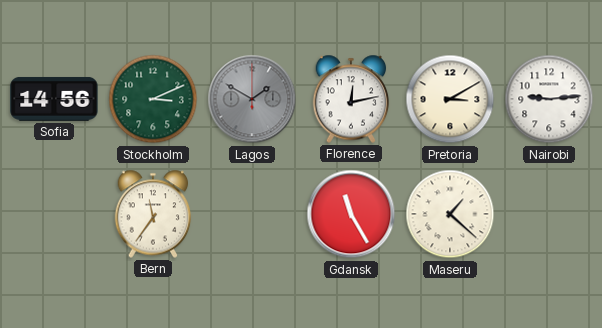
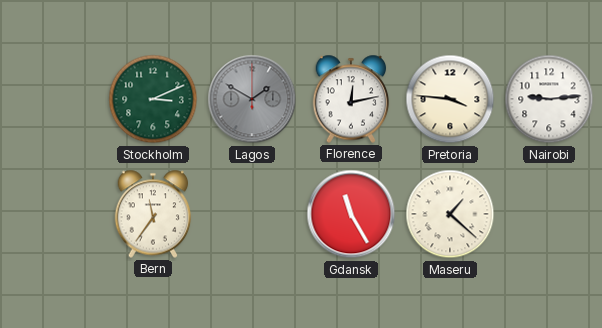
Sofia: 14:56 -> none
Pretoria: 3:10 -> 3:46
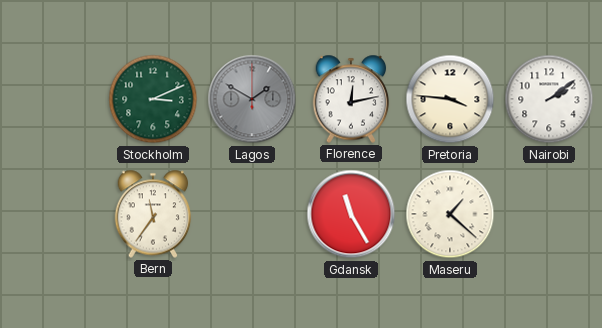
Nairobi: 9:14 -> 2:09
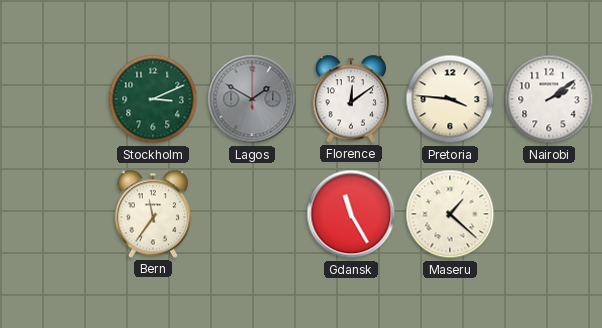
Florence: 12:13 -> 12:09
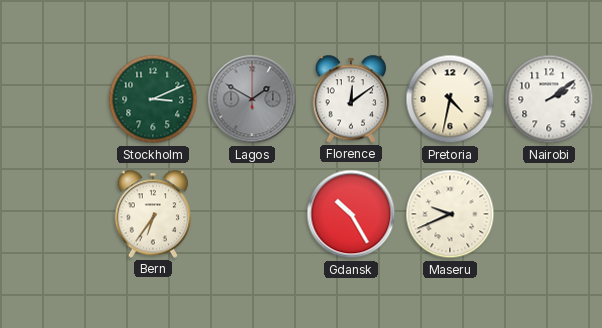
Pretoria: 3:46 -> 4:32
Bern: 11:36 -> 6:36
Gdansk: 11:25 -> 10:25
Maseru: 1:22 -> 9:41
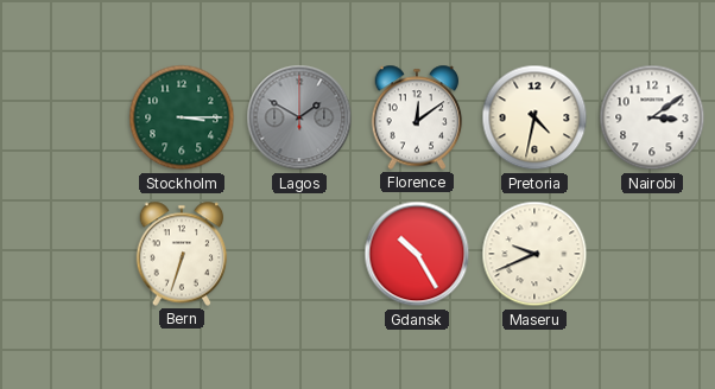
Stockholm: 3:11 -> 3:15
Nairobi: 2:09 -> 3:09
Bern: 6:36 -> 6:33
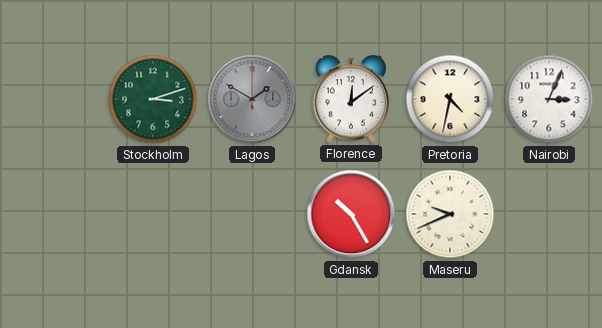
Stockholm: 3:15 -> 3:12
Nairobi: 3:09 -> 3:04
Bern: 6:33 -> none
